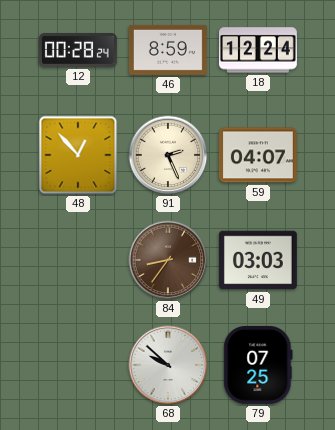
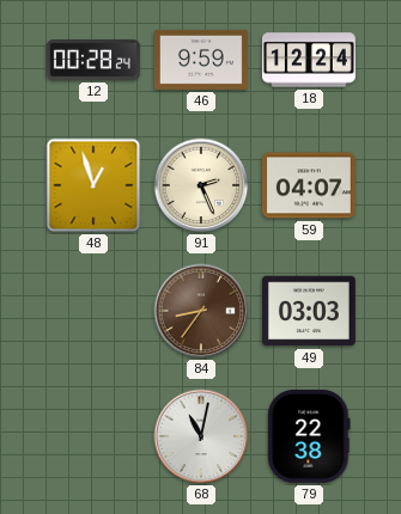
46: 8:59 -> 9:59
48: 12:53 -> 12:57
68: 9:52 -> 11:02
79: 07:25 -> 22:38
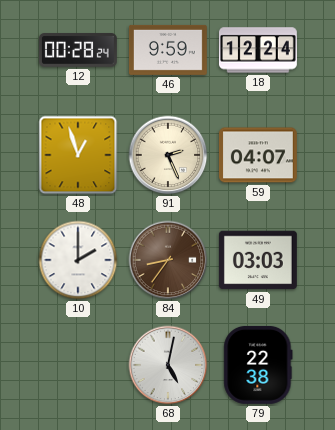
10: none -> 2:00
68: 11:02 -> 5:02
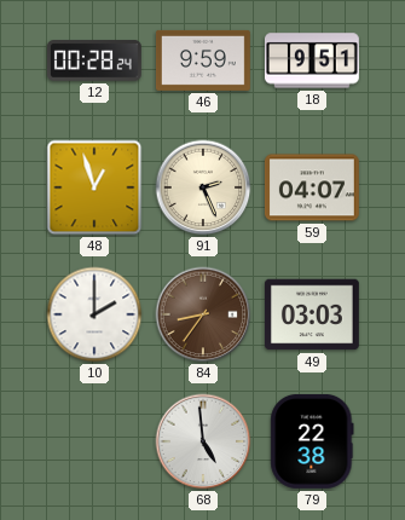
18: 12:24 -> 9:51
68: 5:02 -> 4:59
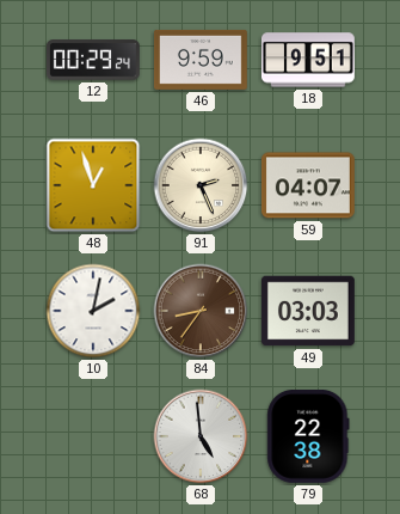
12: 00:28 -> 00:29
10: 2:00 -> 2:02
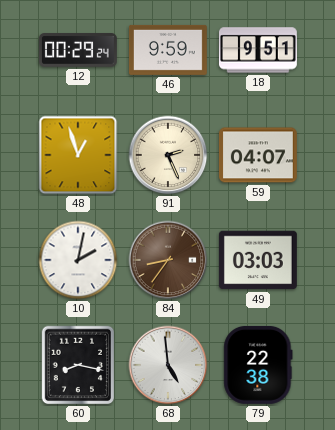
60: none -> 8:17
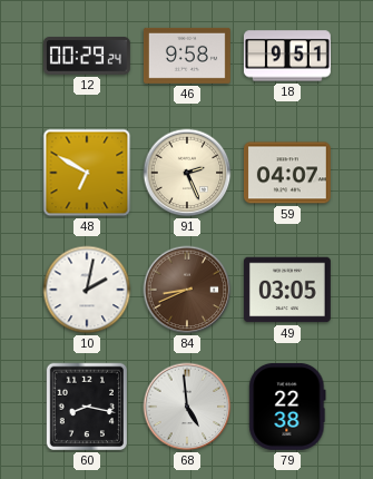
46: 9:59 -> 9:58
48: 12:57 -> 6:50
84: 8:36 -> 8:41
49: 03:03 -> 03:05
